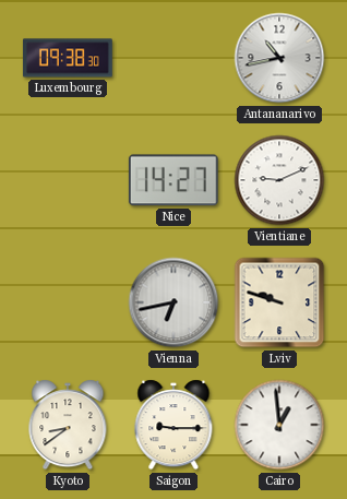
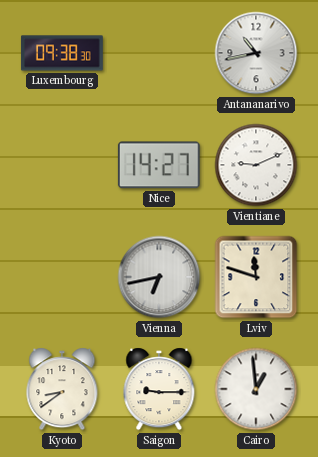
Lviv: 9:48 -> 11:48
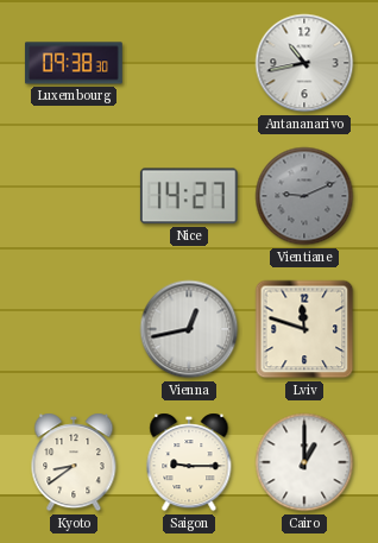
Vientiane dial: white -> grey
Vienna: 6:43 -> 12:43
Cairo: 12:59 -> 1:00
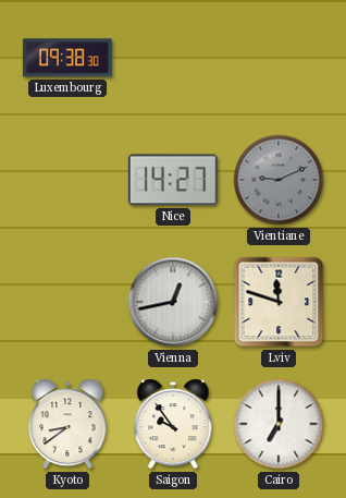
Antananarivo: 10:43 -> none
Saigon: 9:15 -> 9:54
Cairo: 1:00 -> 7:00
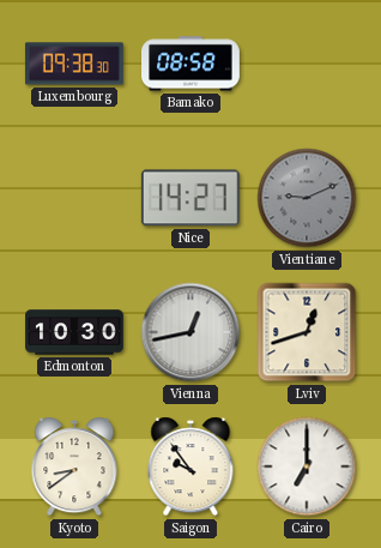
Bamako: none -> 08:58
Edmonton: none -> 10:30
Lviv: 11:48 -> 12:42
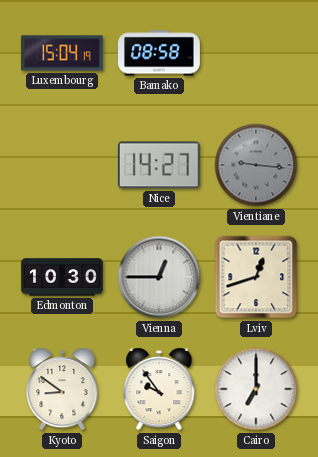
Luxembourg: 09:38 -> 15:04
Vientiane: 9:11 -> 9:16
Vienna: 12:43 -> 12:45
Kyoto: 8:39 -> 8:51
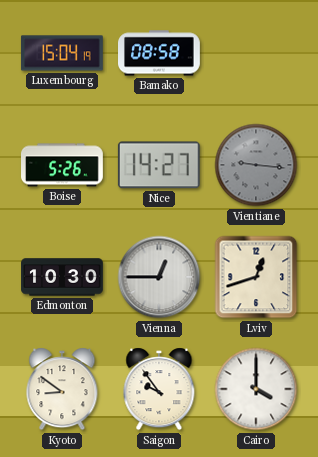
Boise: none -> 5:26
Cairo: 7:00 -> 4:00
